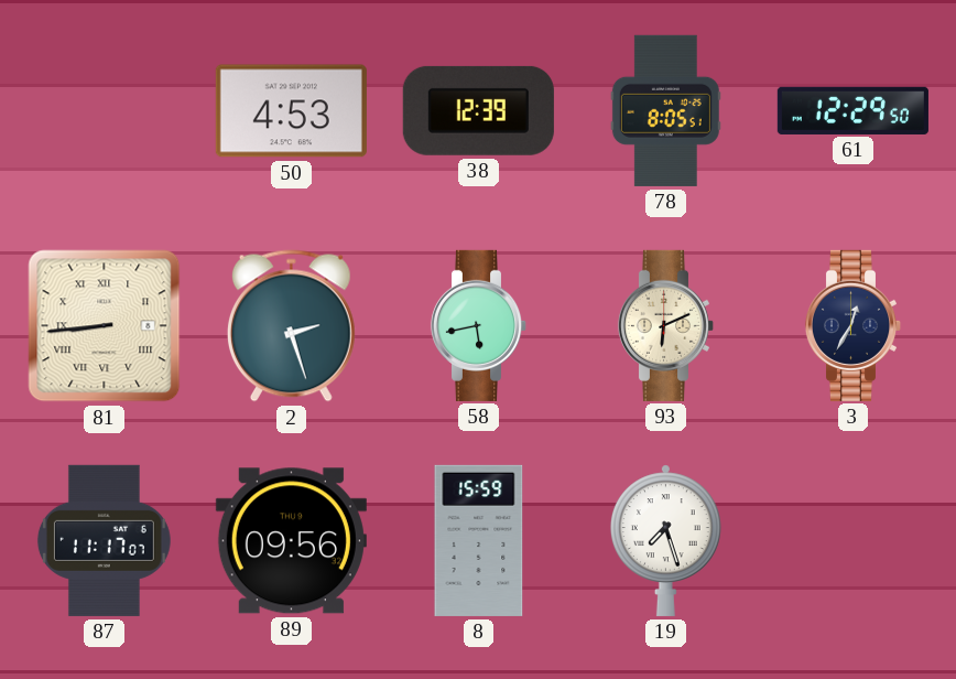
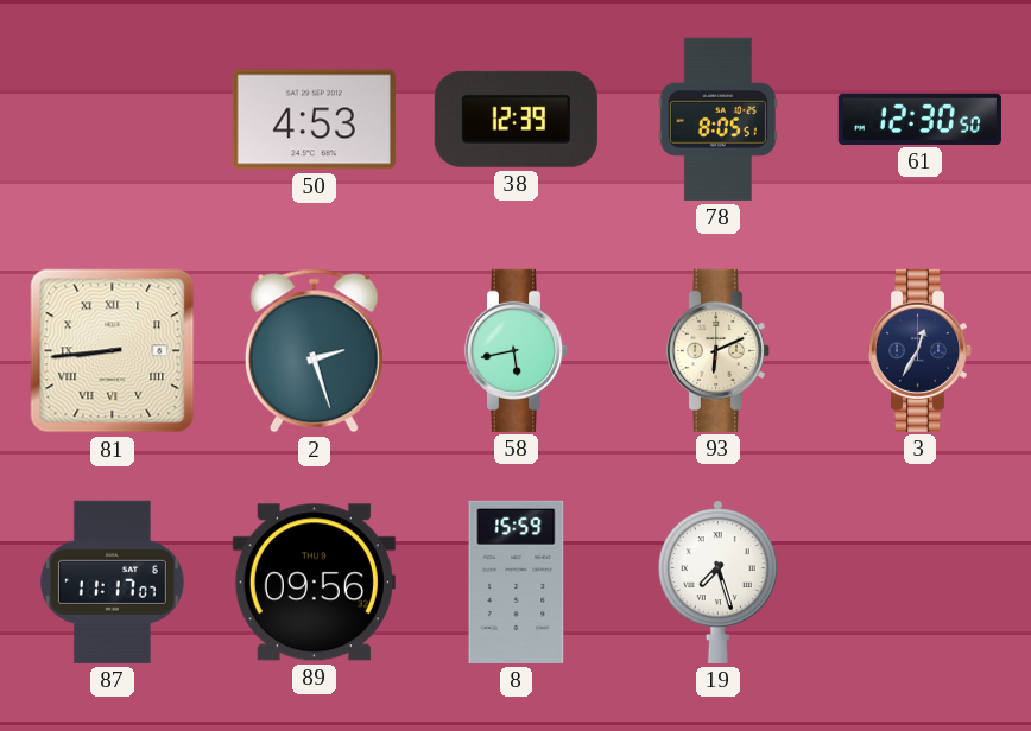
61: 12:29 -> 12:30
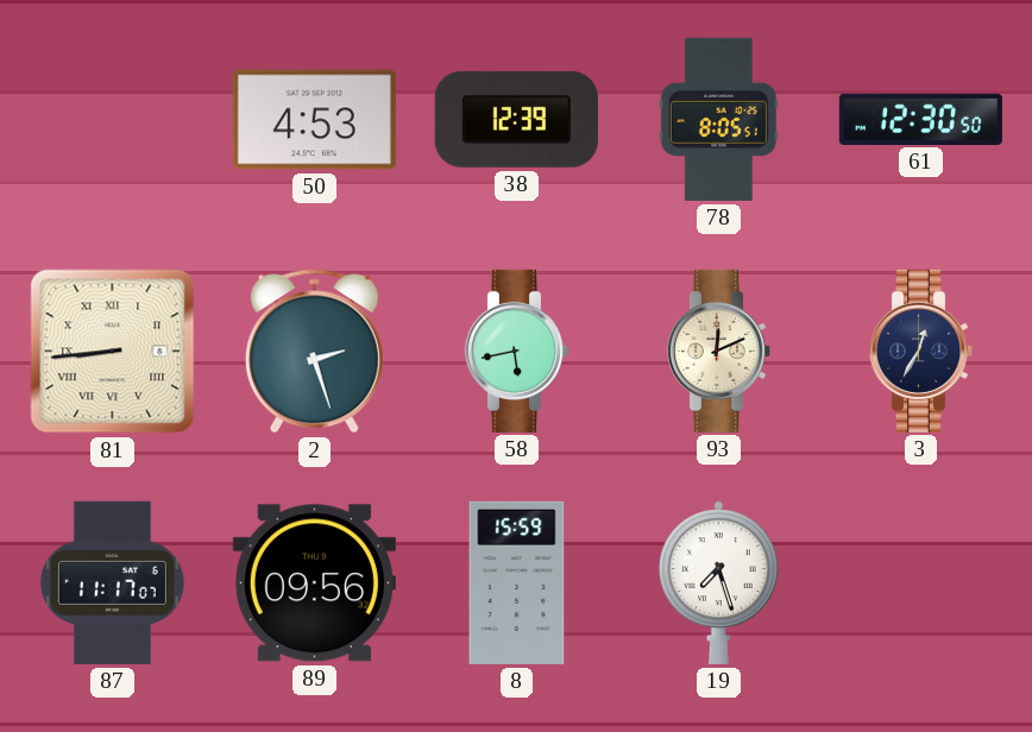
93: 6:11 -> 12:11
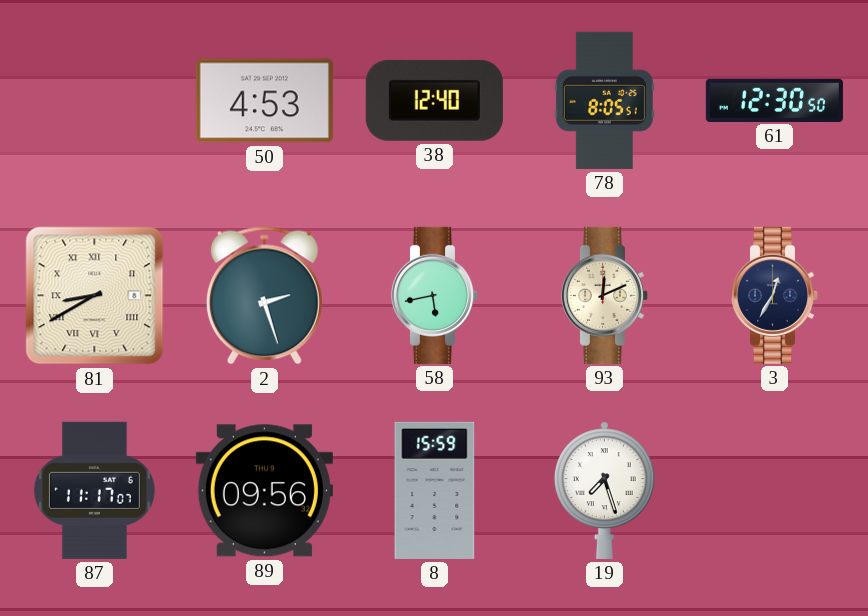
38: 12:39 -> 12:40
81: 8:44 -> 8:40
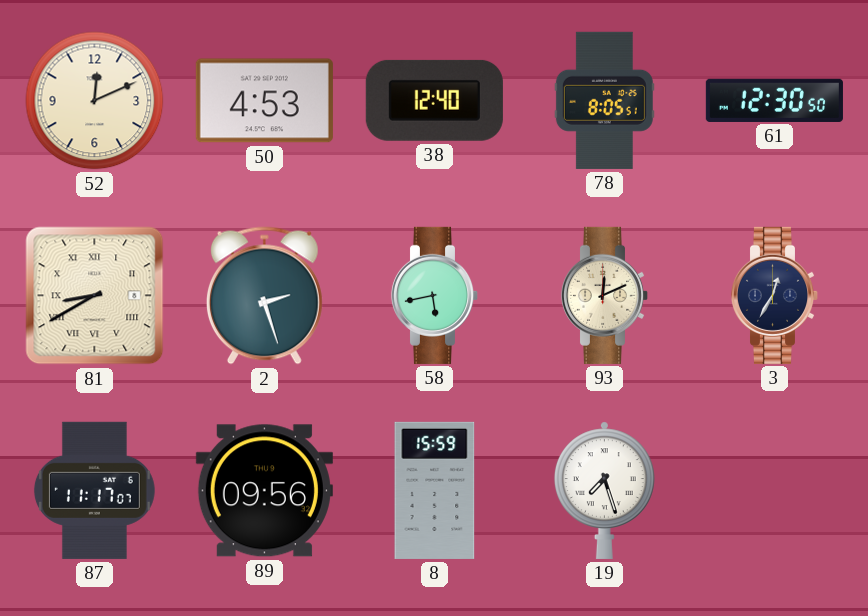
52: none -> 12:11
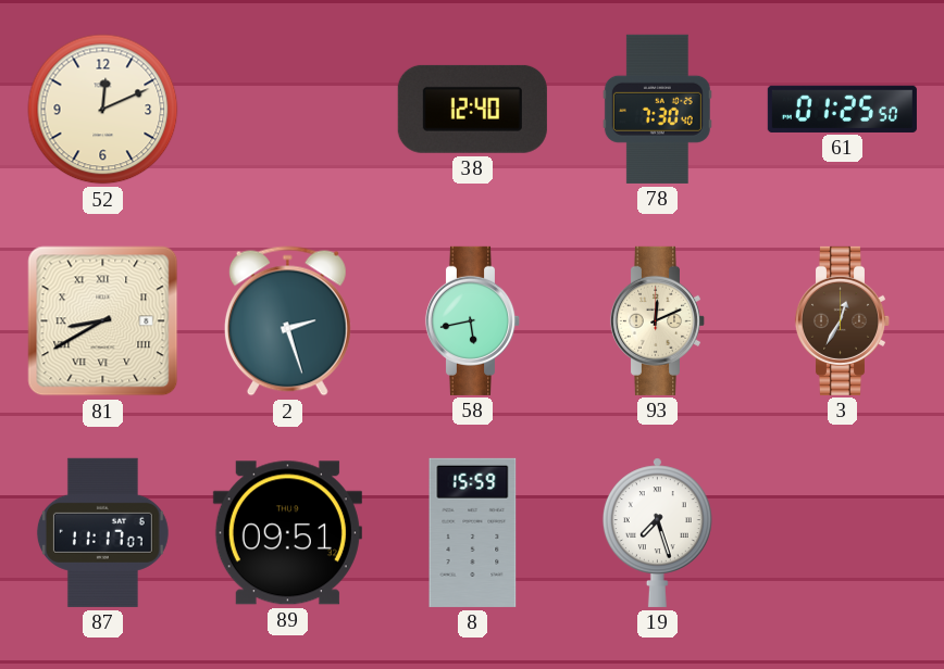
50: 4:53 -> none
78: 8:05 -> 7:30
61: 12:30 -> 01:25
3 dial: navy -> brown
89: 09:56 -> 09:51
